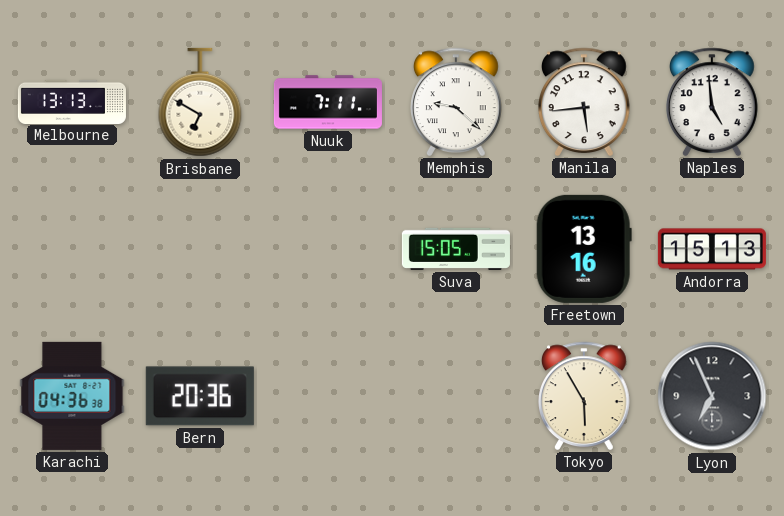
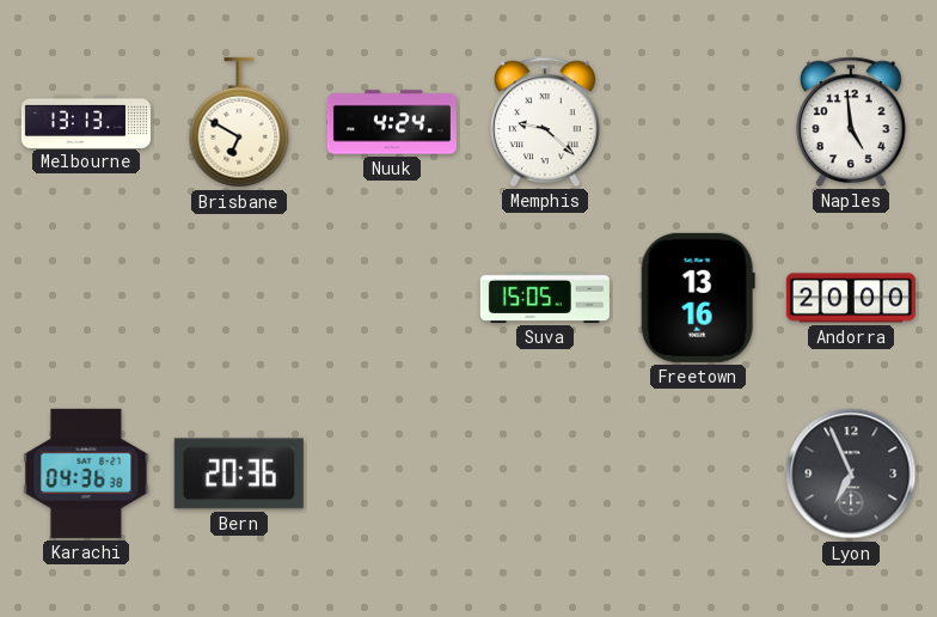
Nuuk: 7:11 -> 4:24
Manila: 5:44 -> none
Andorra: 15:13 -> 20:00
Tokyo: 5:55 -> none
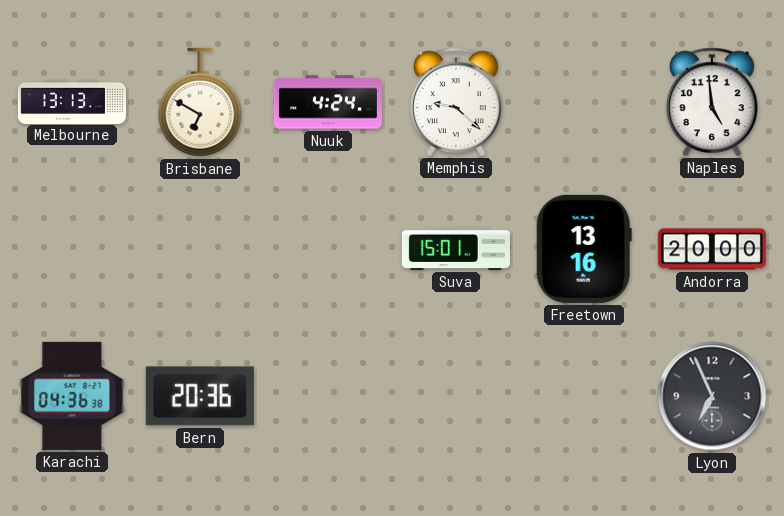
Suva: 15:05 -> 15:01
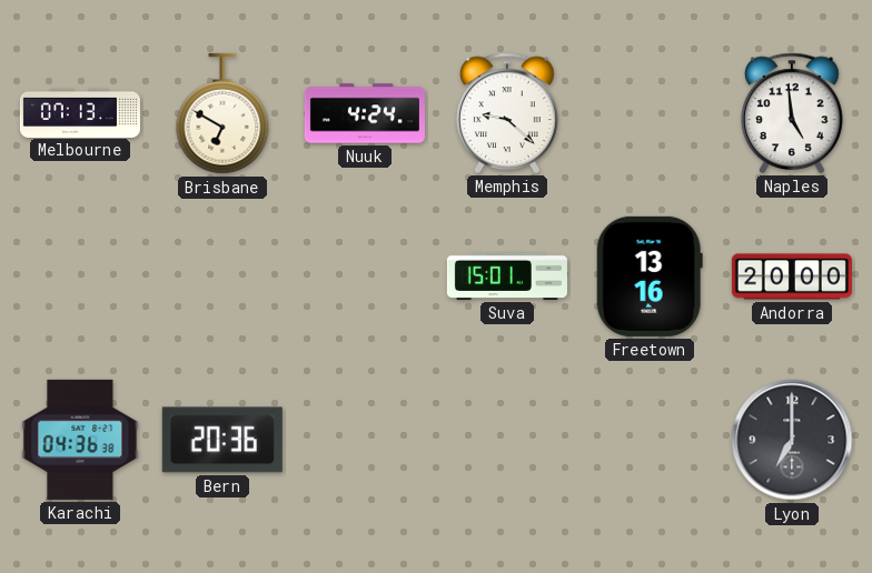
Melbourne: 13:13 -> 07:13
Lyon: 6:56 -> 7:00
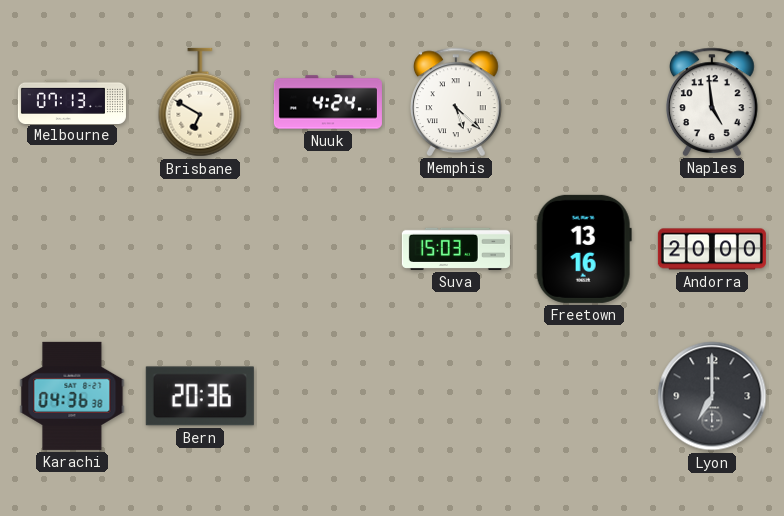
Memphis: 9:22 -> 5:22
Suva: 15:01 -> 15:03
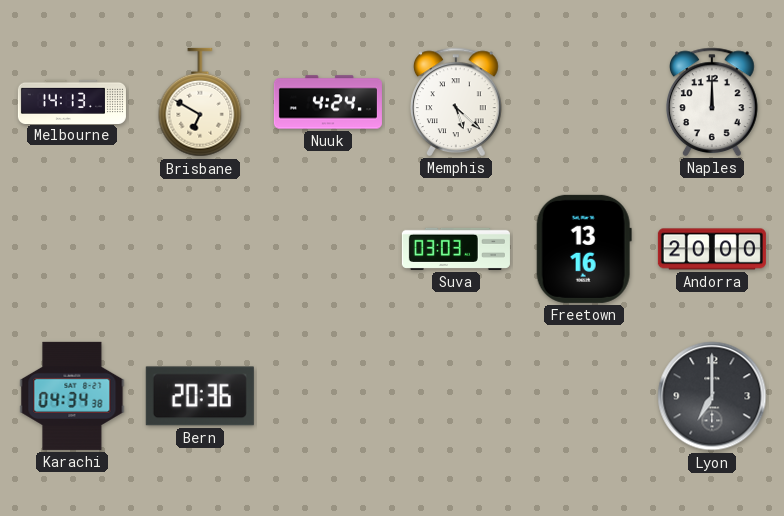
Melbourne: 07:13 -> 14:13
Naples: 4:59 -> 12:00
Suva: 15:03 -> 03:03
Karachi: 04:36 -> 04:34
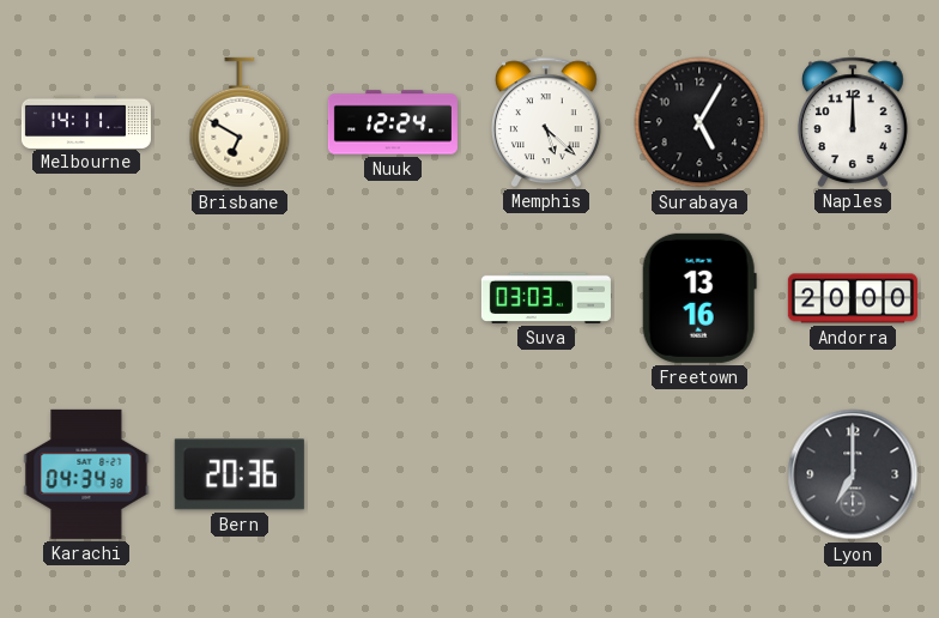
Melbourne: 14:13 -> 14:11
Nuuk: 4:24 -> 12:24
Surabaya: none -> 5:05
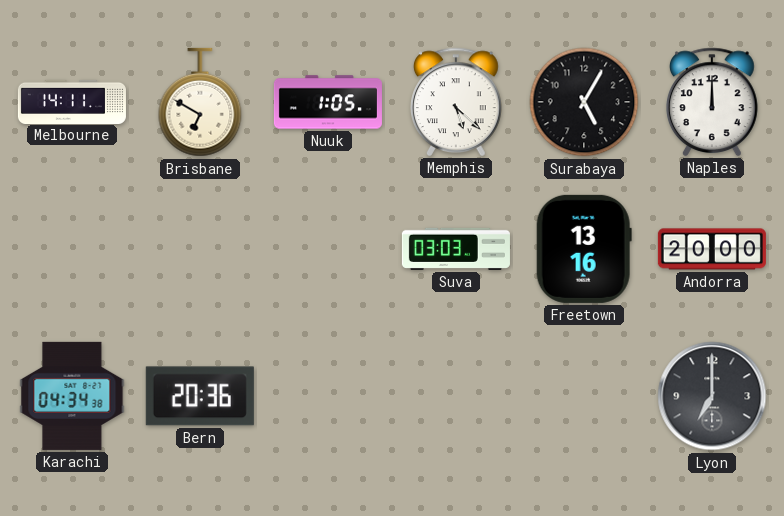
Nuuk: 12:24 -> 1:05
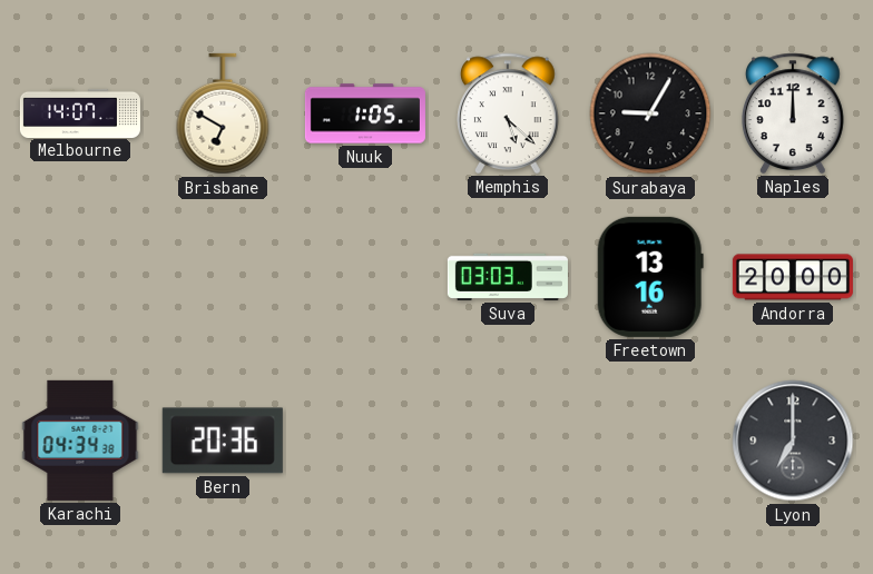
Melbourne: 14:11 -> 14:07
Surabaya: 5:05 -> 9:05
